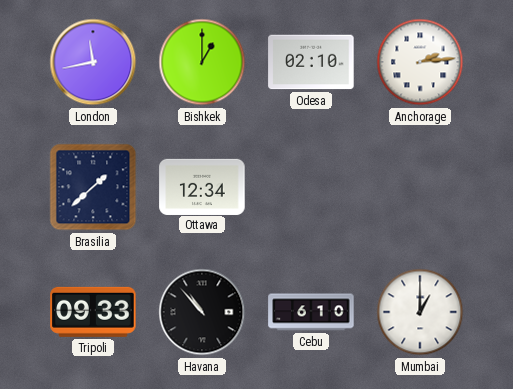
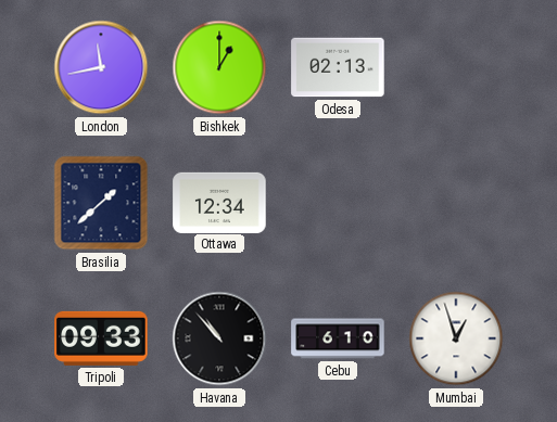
Odesa: 02:10 -> 02:13
Anchorage: 2:14 -> none
Mumbai: 1:00 -> 12:57
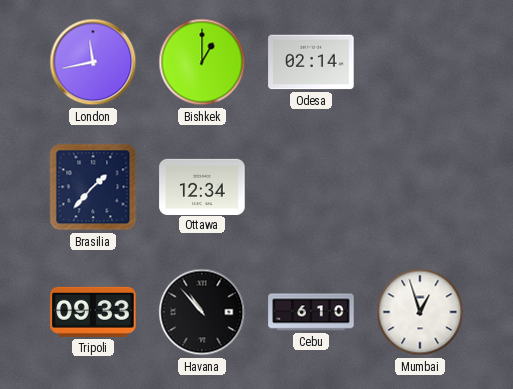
Odesa: 02:13 -> 02:14
Brasilia: 1:38 -> 1:37
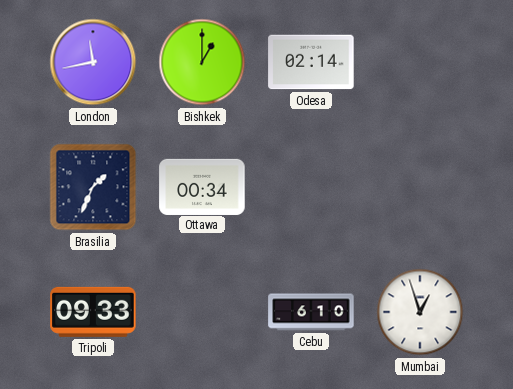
Brasilia: 1:37 -> 1:34
Ottawa: 12:34 -> 00:34
Havana: 10:53 -> none
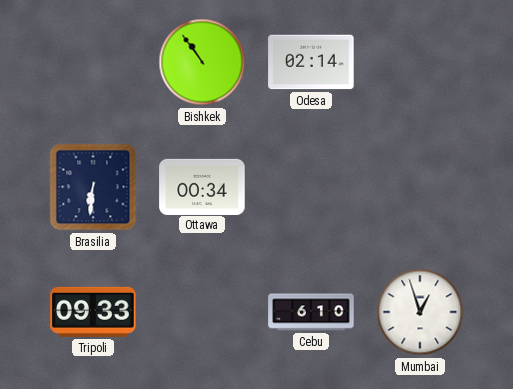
London: 11:43 -> none
Bishkek: 1:00 -> 10:54
Brasilia: 1:34 -> 6:31
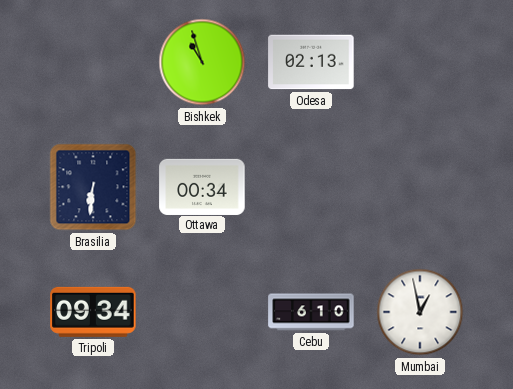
Bishkek: 10:54 -> 10:57
Odesa: 02:14 -> 02:13
Tripoli: 09:33 -> 09:34
Mumbai: 12:57 -> 12:58
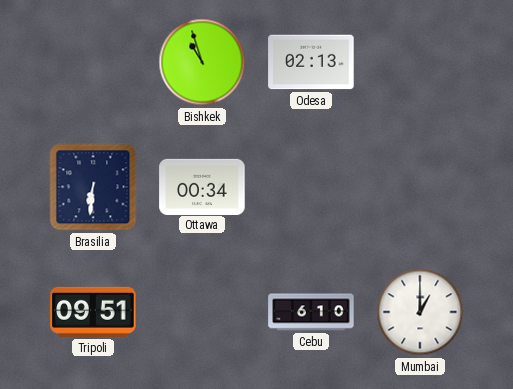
Tripoli: 09:34 -> 09:51
Mumbai: 12:58 -> 1:00
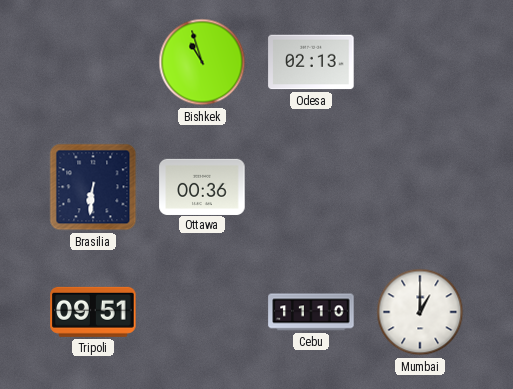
Ottawa: 00:34 -> 00:36
Cebu: 6:10 -> 11:10
